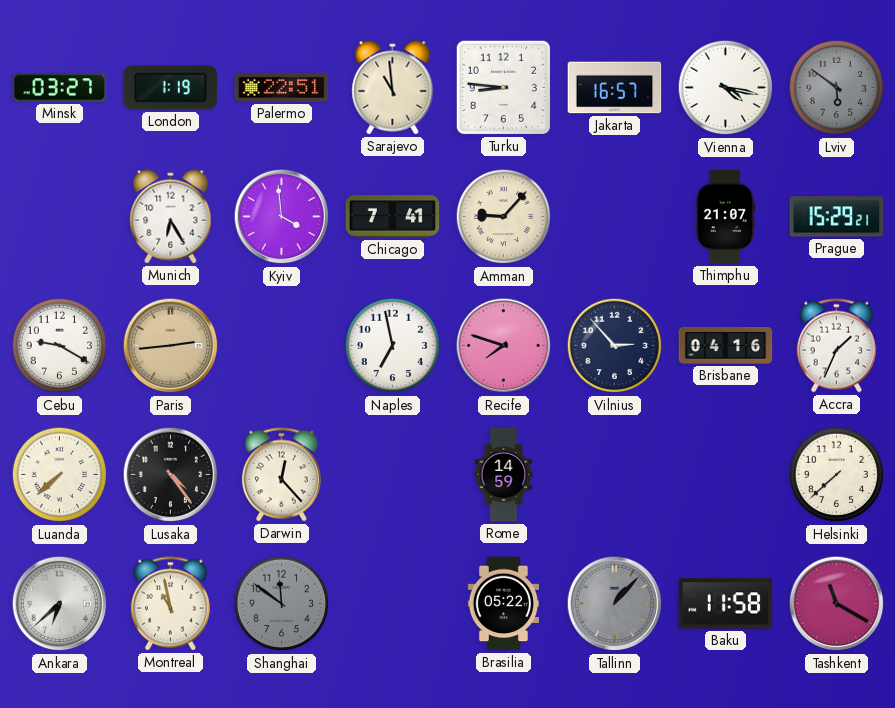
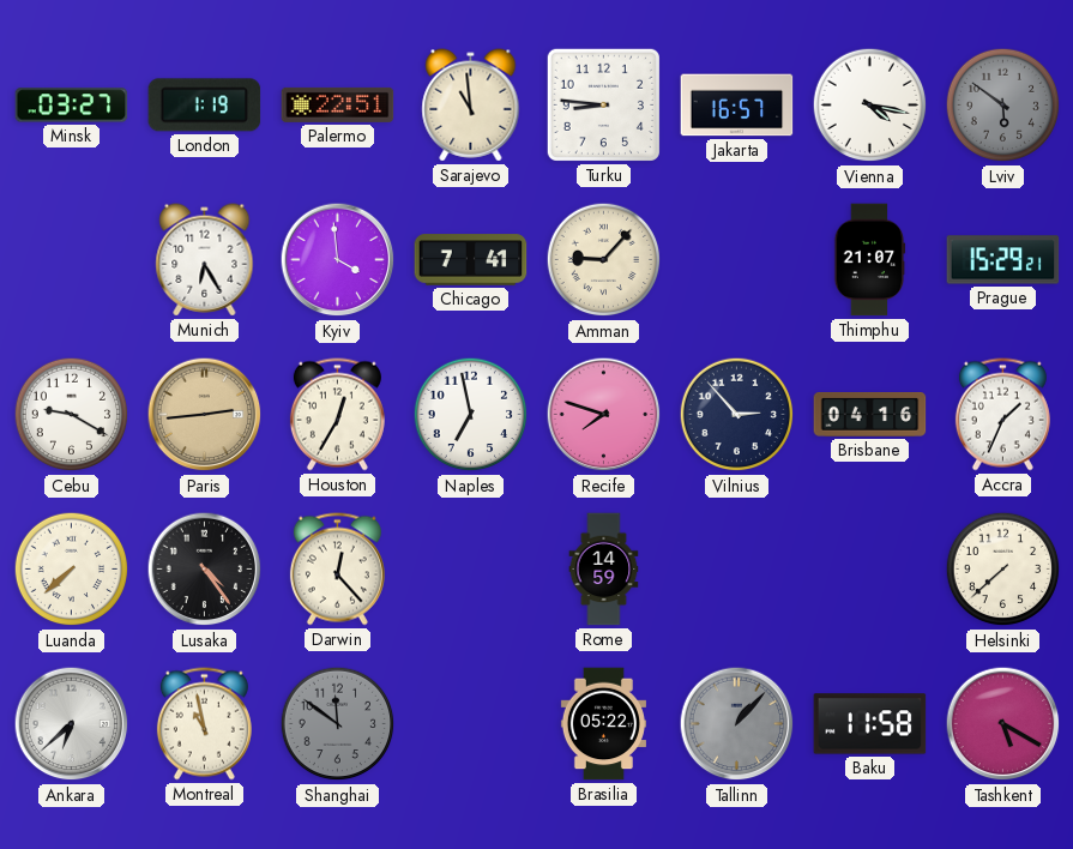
Houston: none -> 12:35
Tashkent: 11:20 -> 5:20
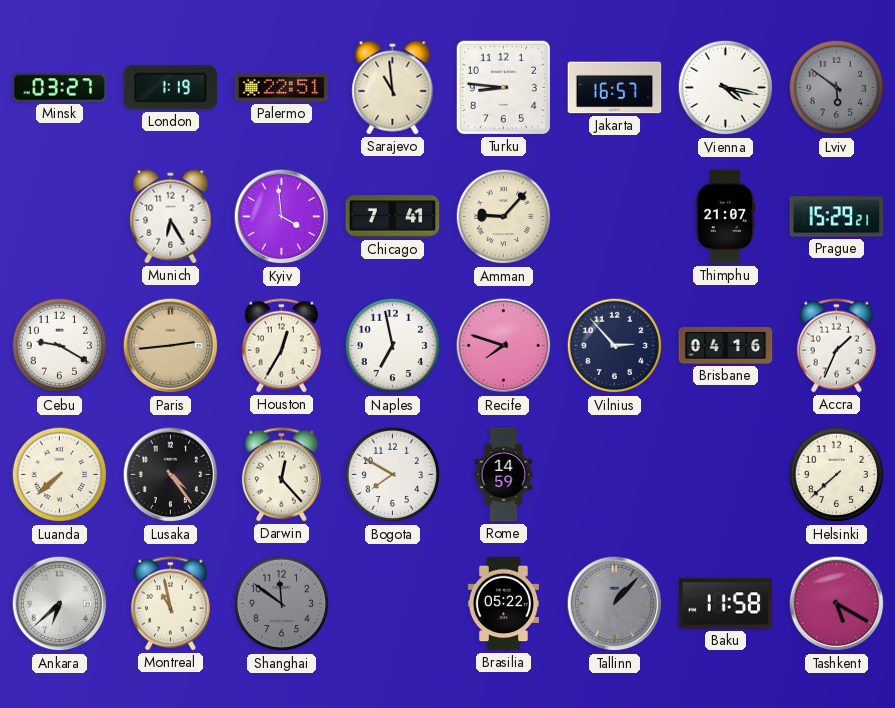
Bogota: none -> 7:50
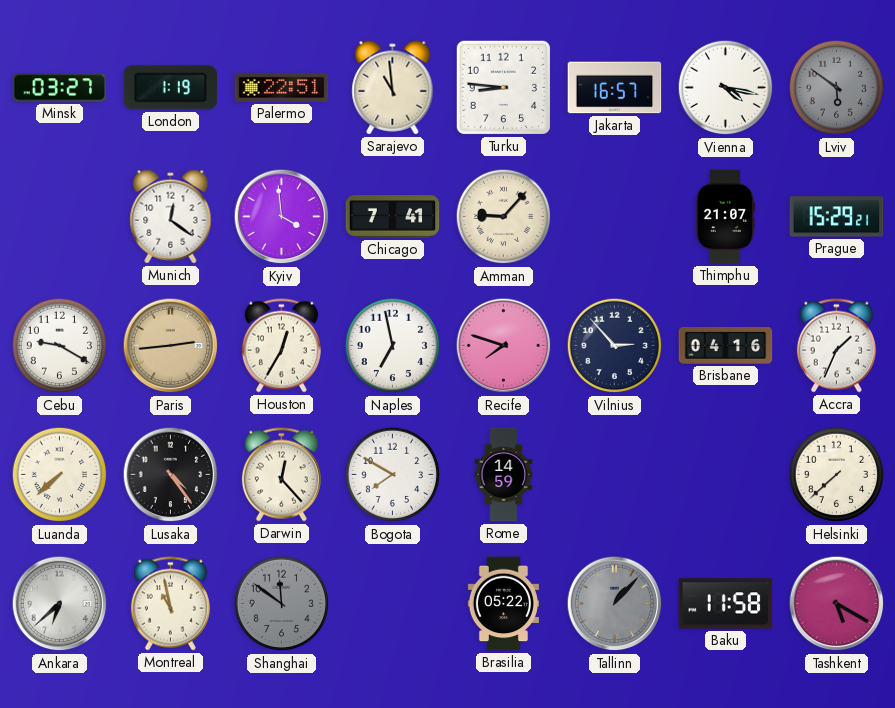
Munich: 6:25 -> 12:21
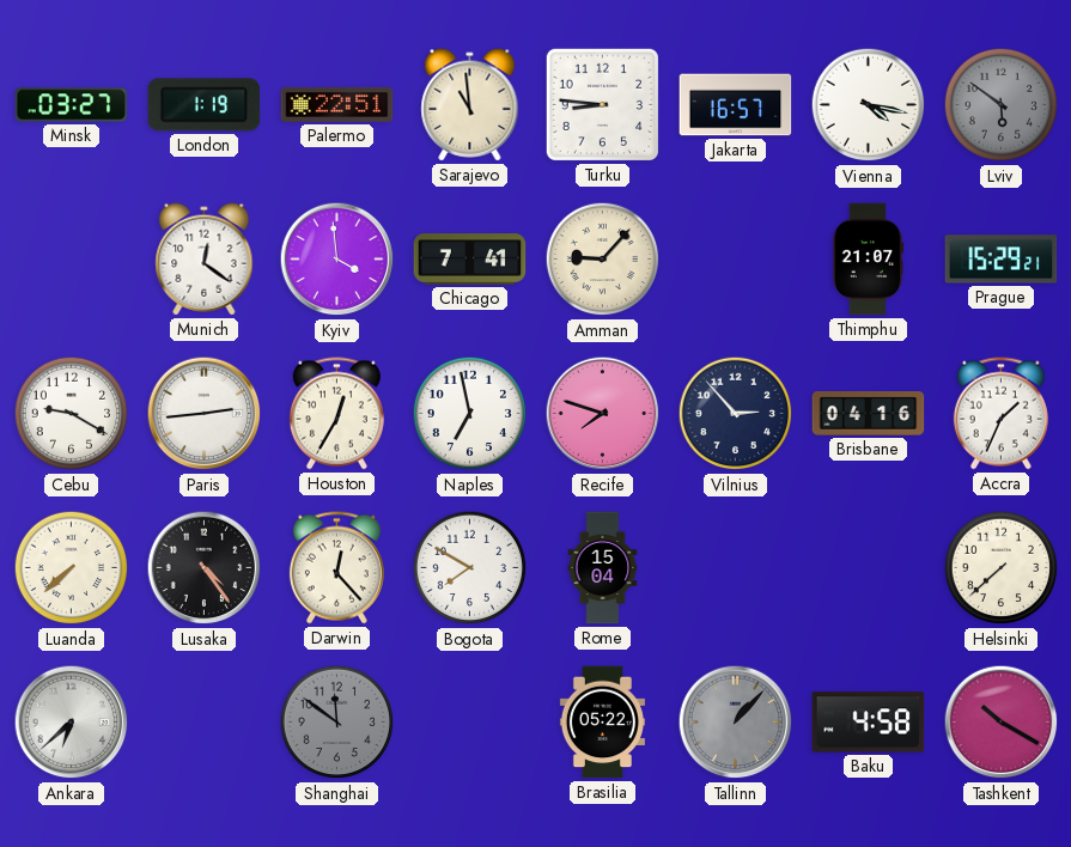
Paris dial: champagne -> white
Rome: 14:59 -> 15:04
Montreal: 10:58 -> none
Baku: 11:58 -> 4:58
Tashkent: 5:20 -> 10:20
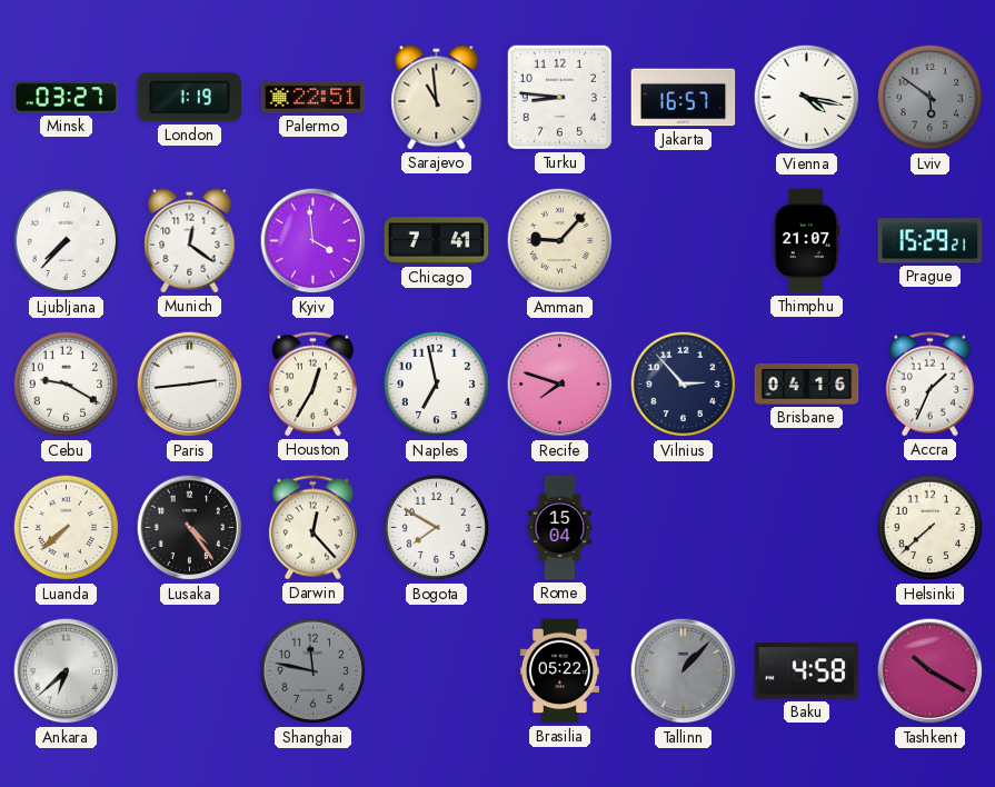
Ljubljana: none -> 7:37
Shanghai: 11:51 -> 11:47
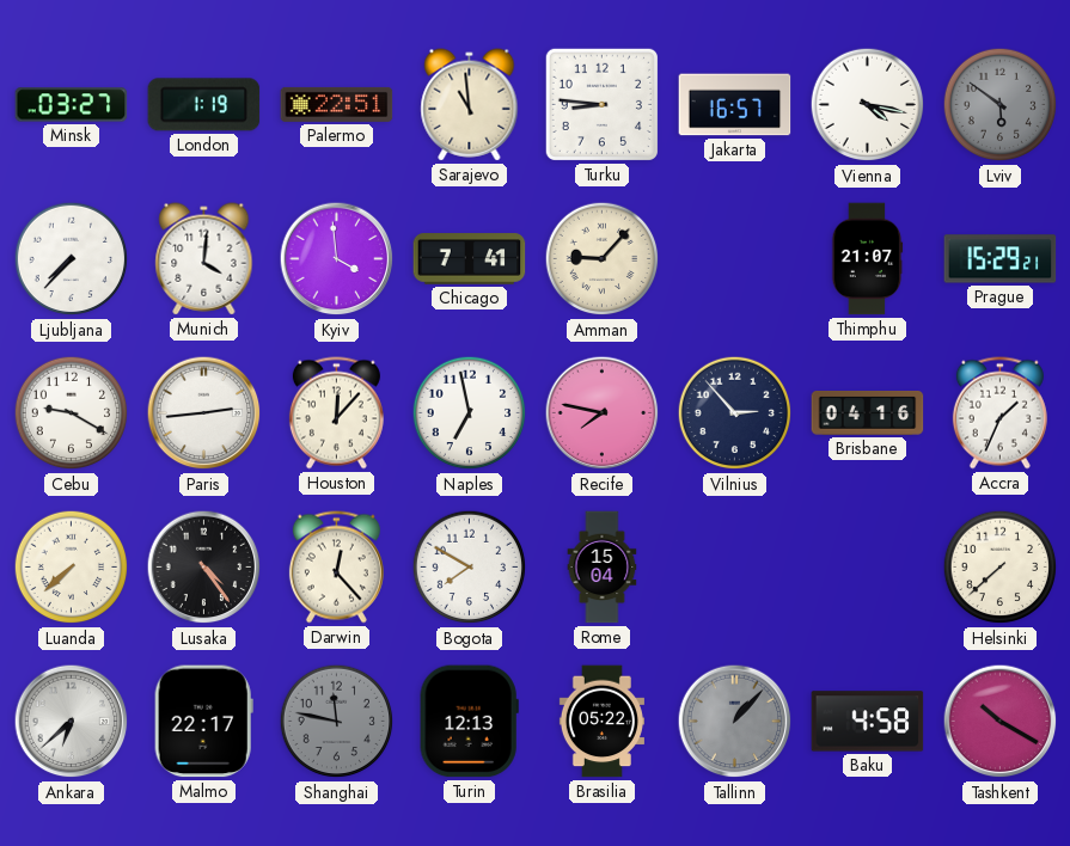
Munich: 12:21 -> 4:01
Houston: 12:35 -> 12:07
Recife: 7:48 -> 7:47
Malmo: none -> 22:17
Turin: none -> 12:13
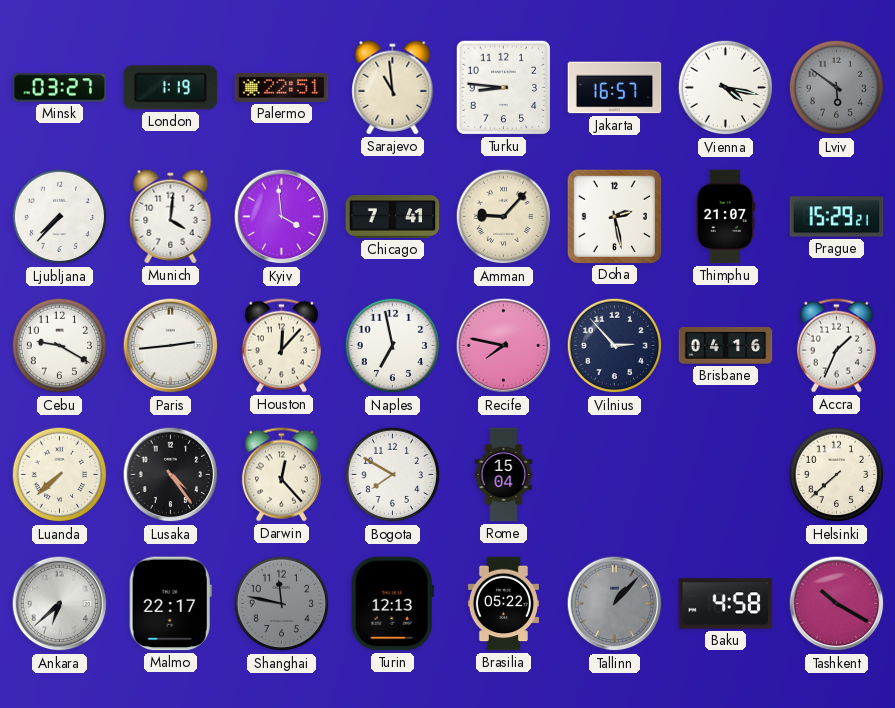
Doha: none -> 2:28
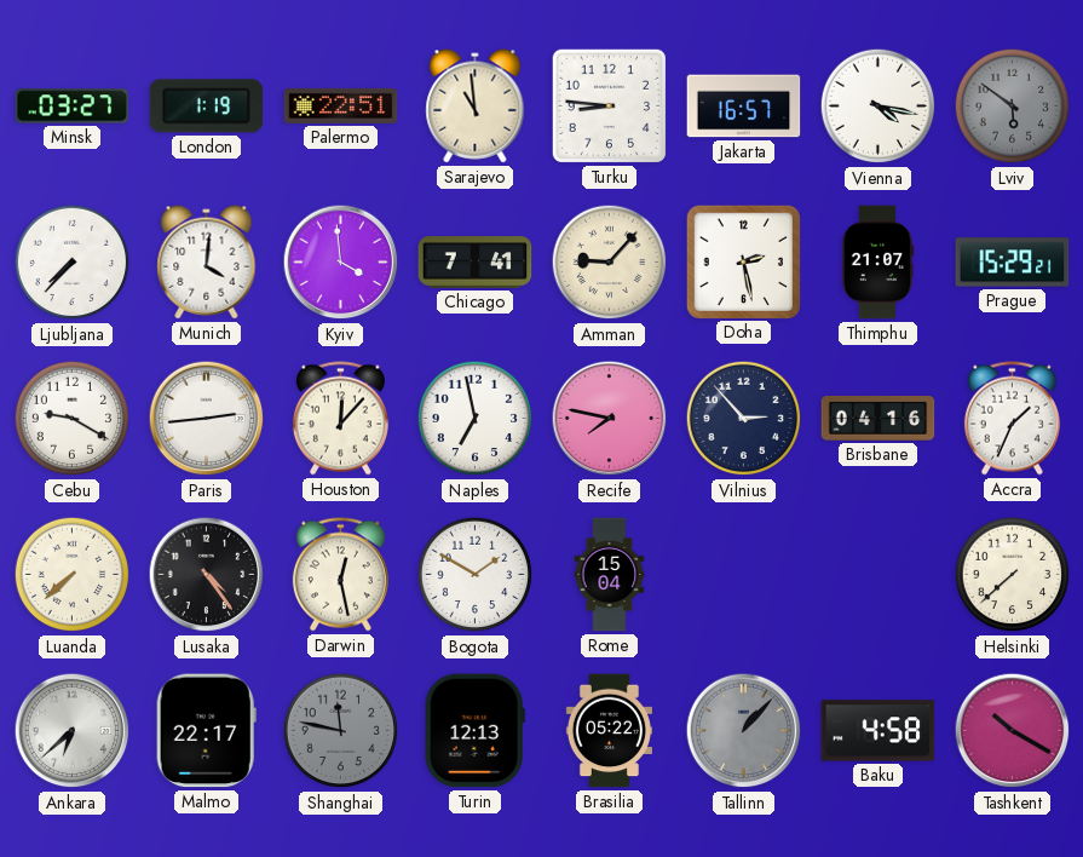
Darwin: 12:23 -> 12:28
Bogota: 7:50 -> 1:50
